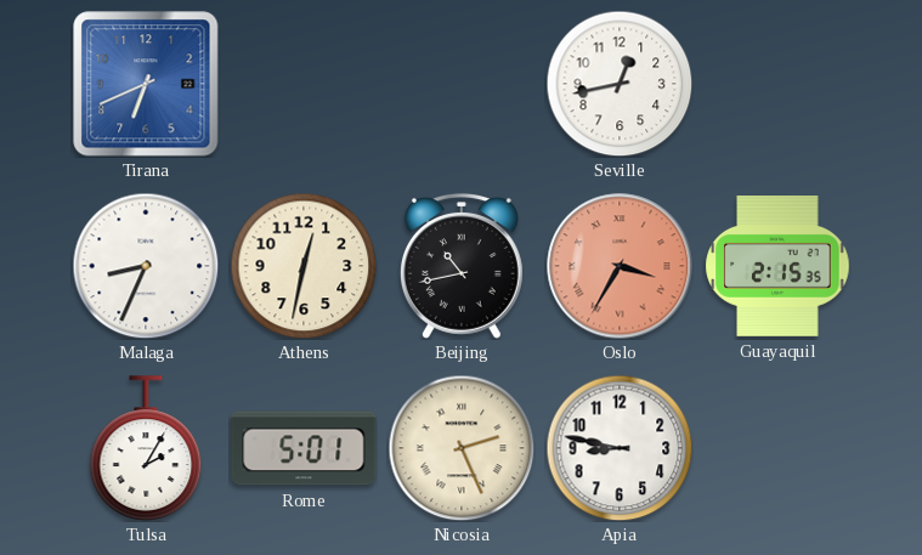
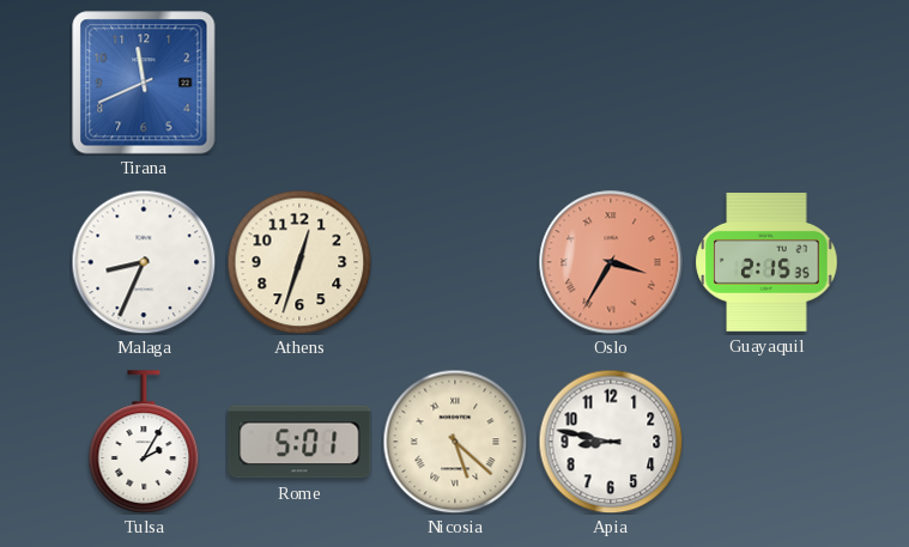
Tirana: 6:41 -> 11:41
Seville: 12:43 -> none
Athens: 12:32 -> 12:33
Beijing: 10:43 -> none
Nicosia: 2:26 -> 5:22
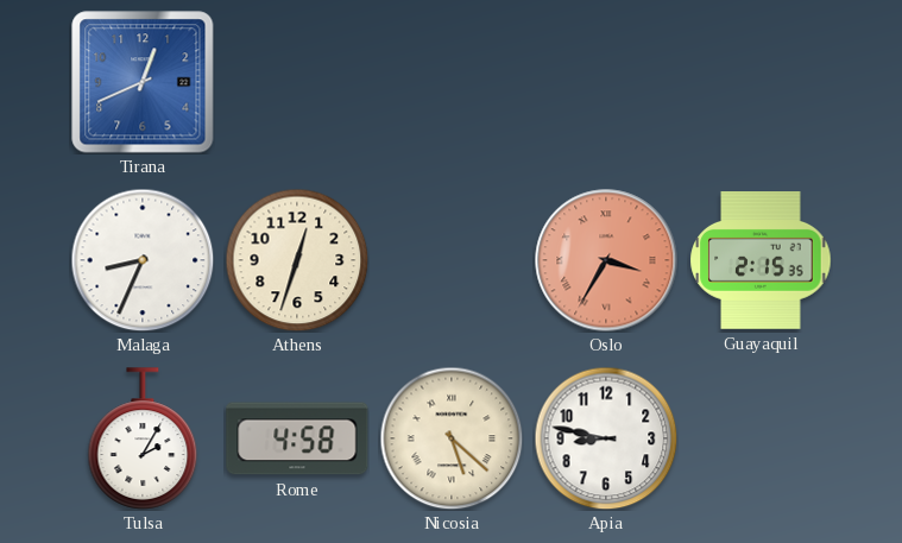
Tirana: 11:41 -> 12:41
Rome: 5:01 -> 4:58
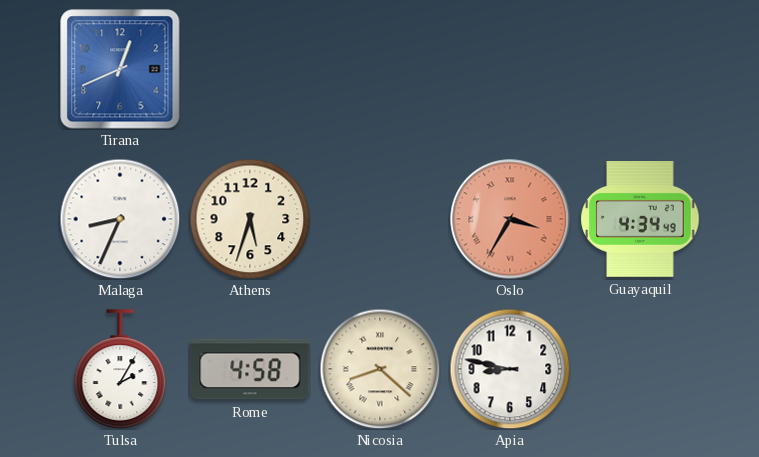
Athens: 12:33 -> 5:33
Guayaquil: 2:15 -> 4:34
Nicosia: 5:22 -> 8:22
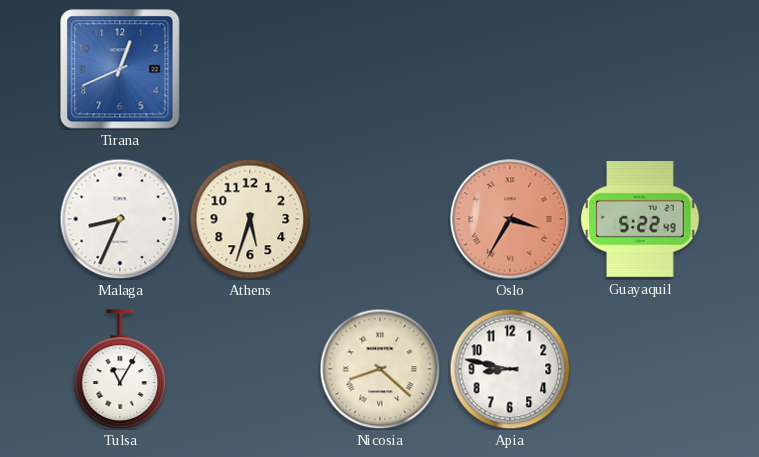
Guayaquil: 4:34 -> 5:22
Tulsa: 2:05 -> 11:05
Rome: 4:58 -> none
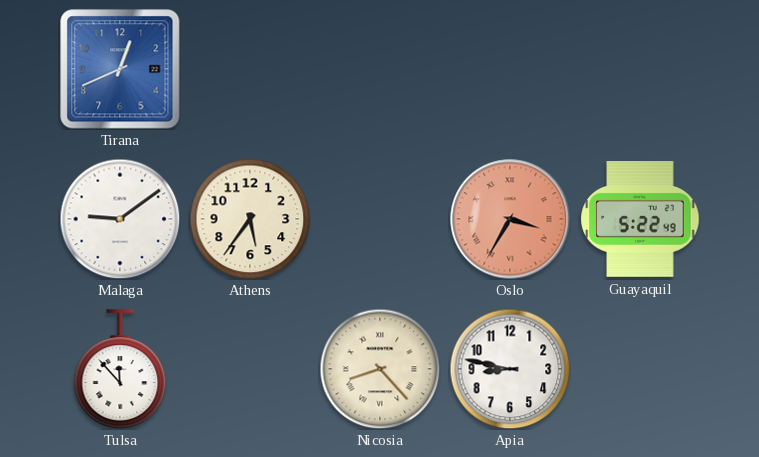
Malaga: 8:34 -> 9:09
Athens: 5:33 -> 5:36
Tulsa: 11:05 -> 11:53
Nicosia: 8:22 -> 8:23
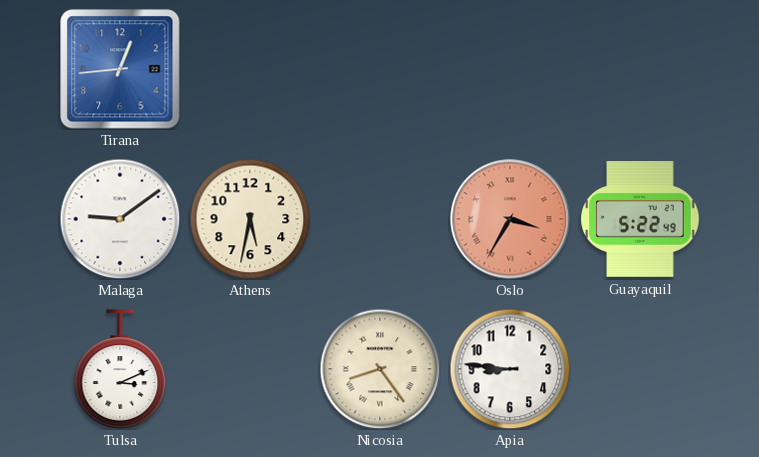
Tirana: 12:41 -> 12:44
Athens: 5:36 -> 5:32
Tulsa: 11:53 -> 3:11
Nicosia: 8:23 -> 8:24
Apia: 8:47 -> 8:46
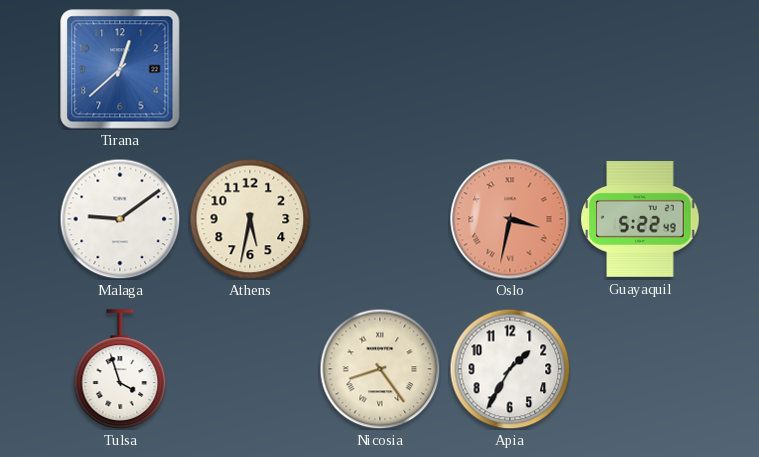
Tirana: 12:44 -> 12:38
Oslo: 3:35 -> 3:32
Tulsa: 3:11 -> 3:57
Apia: 8:46 -> 1:35
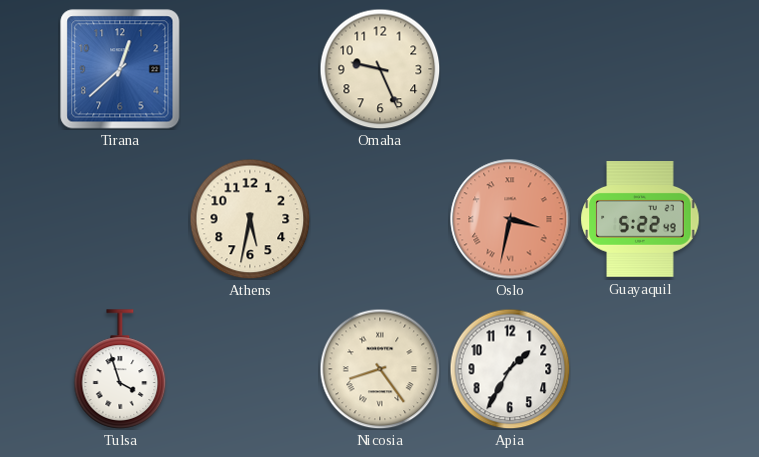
Omaha: none -> 9:26
Malaga: 9:09 -> none
